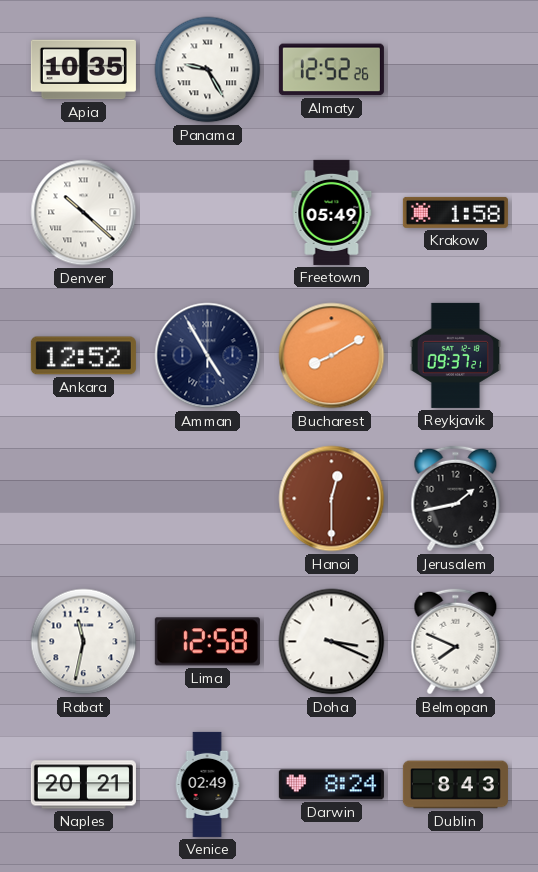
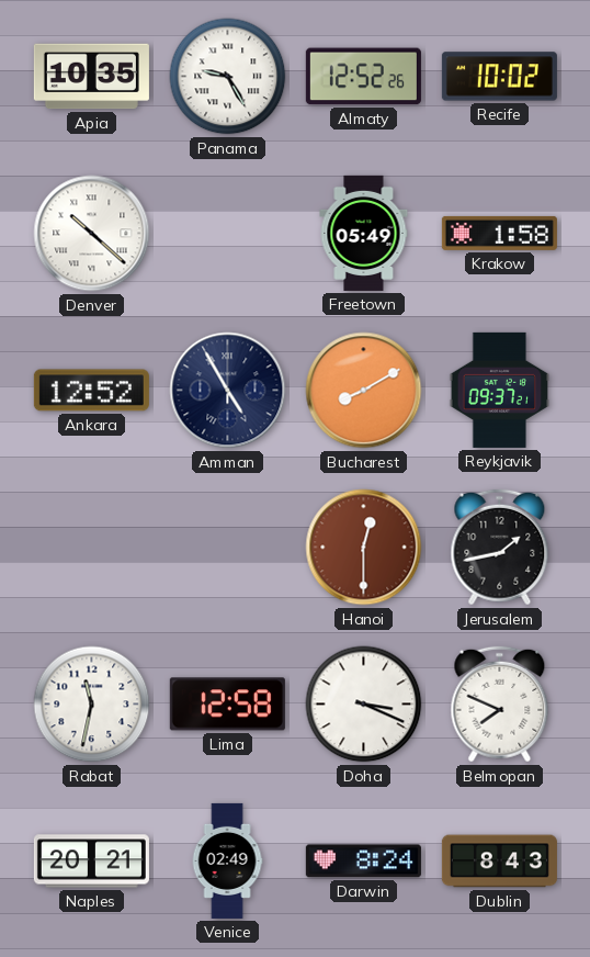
Recife: none -> 10:02
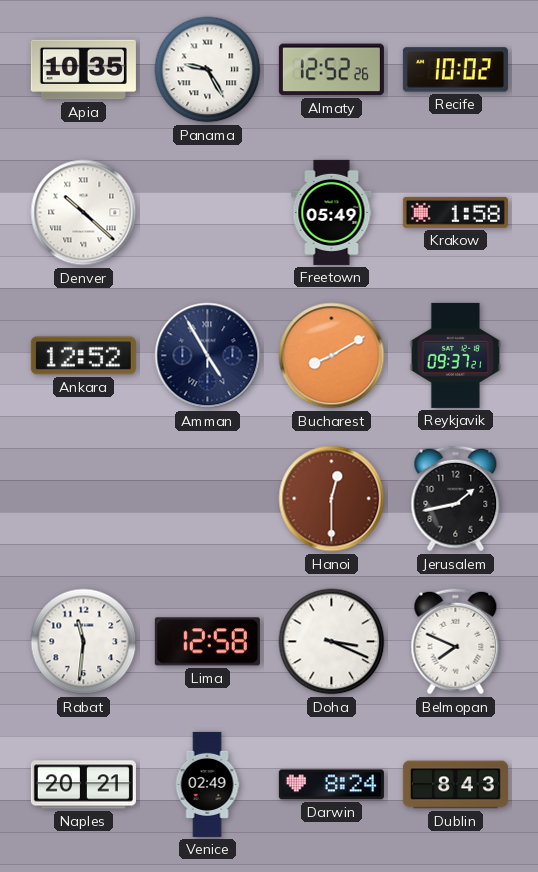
Rabat: 11:32 -> 11:31
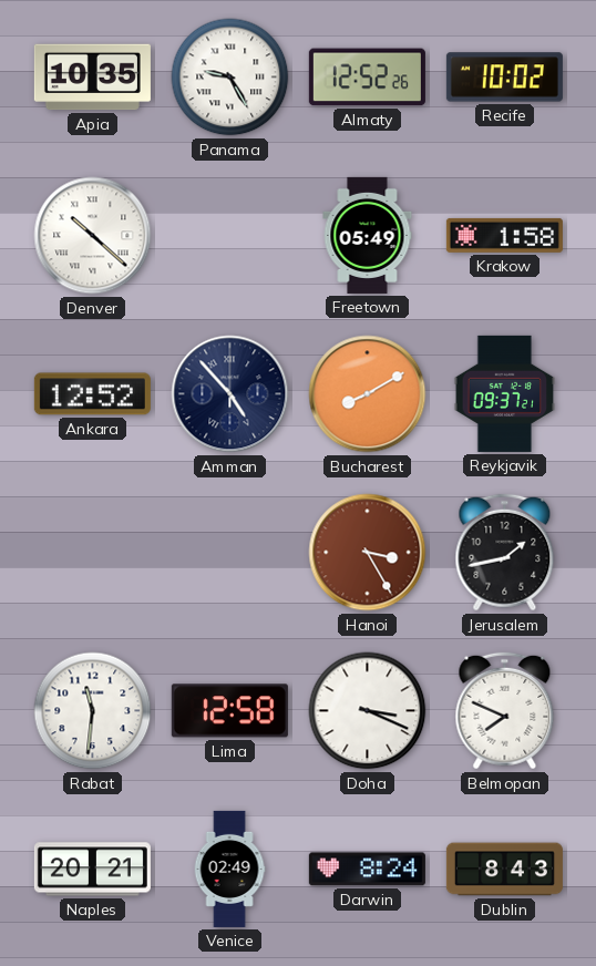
Amman: 4:55 -> 4:53
Hanoi: 12:30 -> 3:25
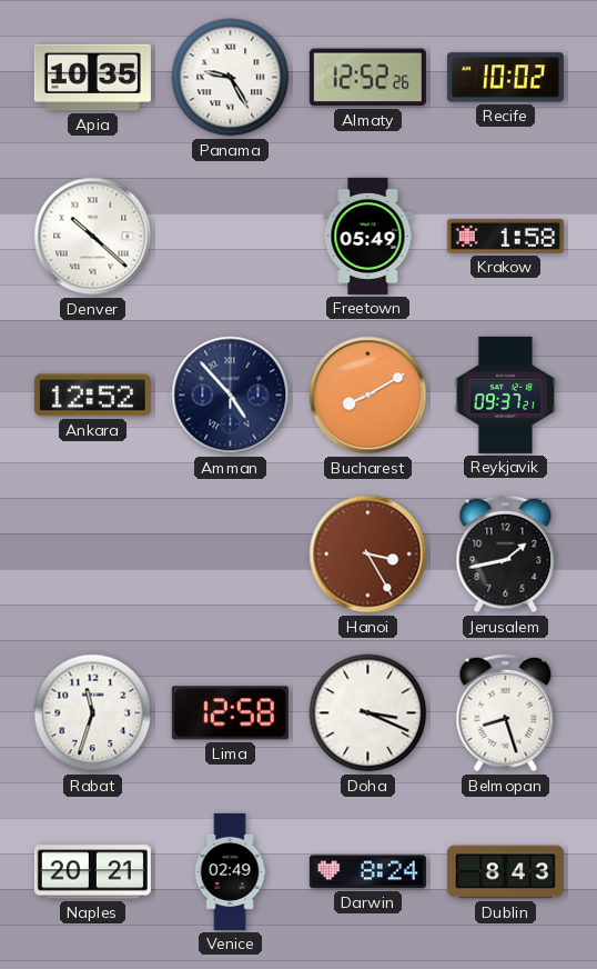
Rabat: 11:31 -> 11:33
Belmopan: 7:49 -> 8:27
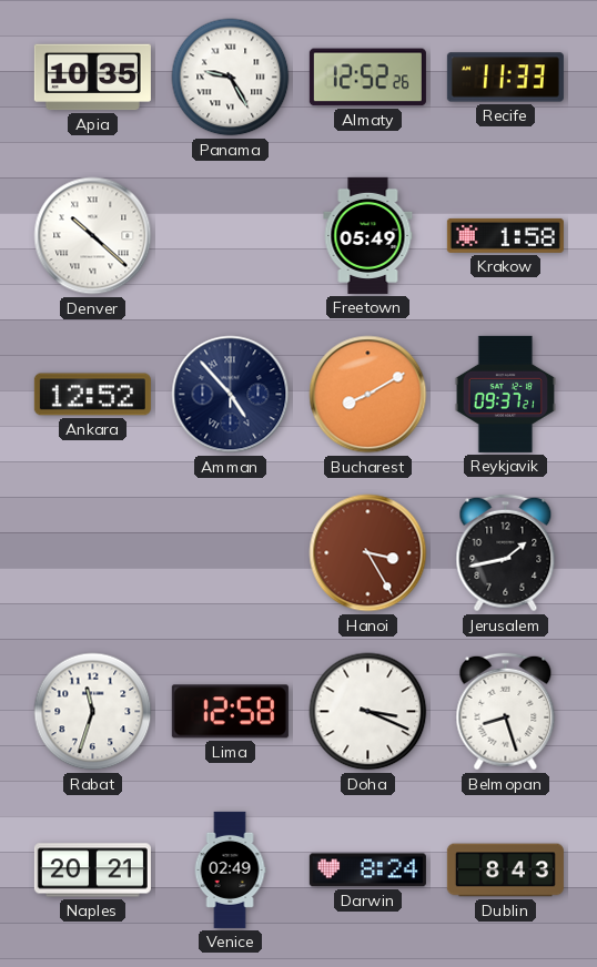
Recife: 10:02 -> 11:33
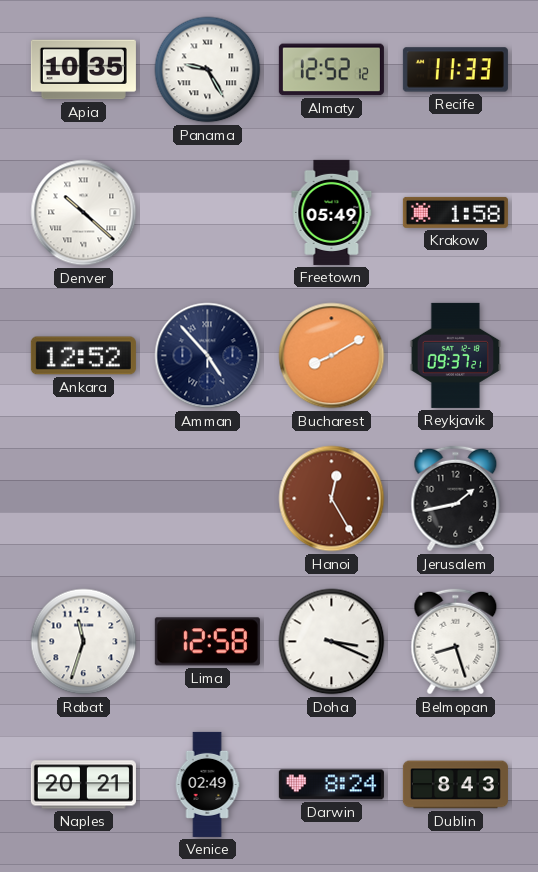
Almaty: 12:52:26 -> 12:52:12
Hanoi: 3:25 -> 12:25
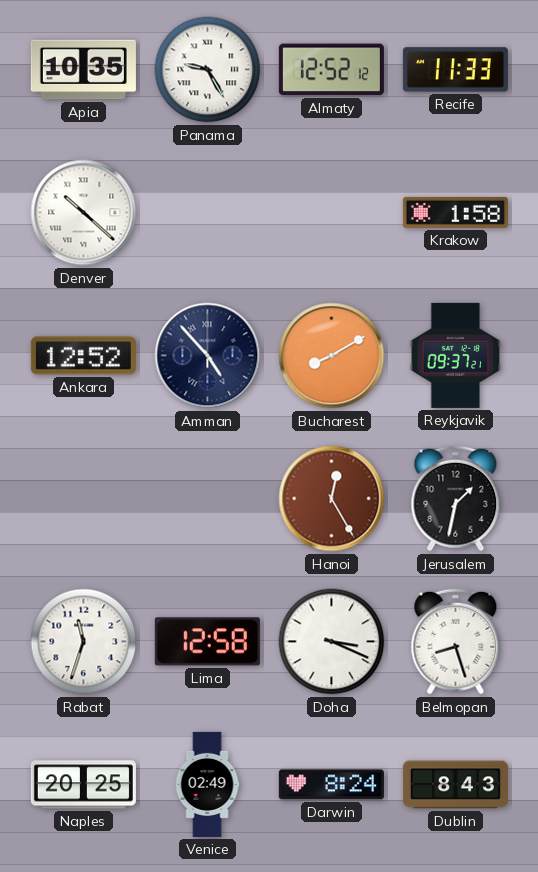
Freetown: 05:49 -> none
Jerusalem: 1:43 -> 1:32
Naples: 20:21 -> 20:25
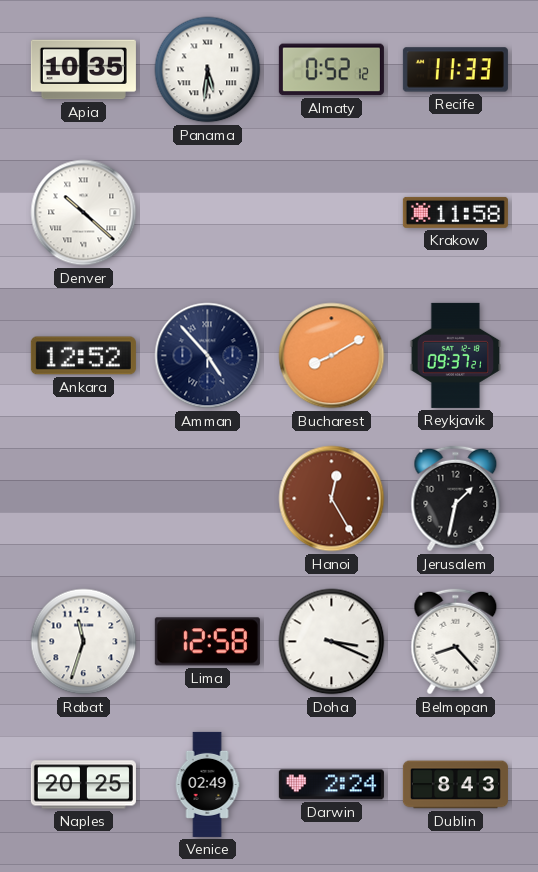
Panama: 9:25 -> 5:31
Almaty: 12:52 -> 0:52
Krakow: 1:58 -> 11:58
Belmopan: 8:27 -> 8:23
Darwin: 8:24 -> 2:24
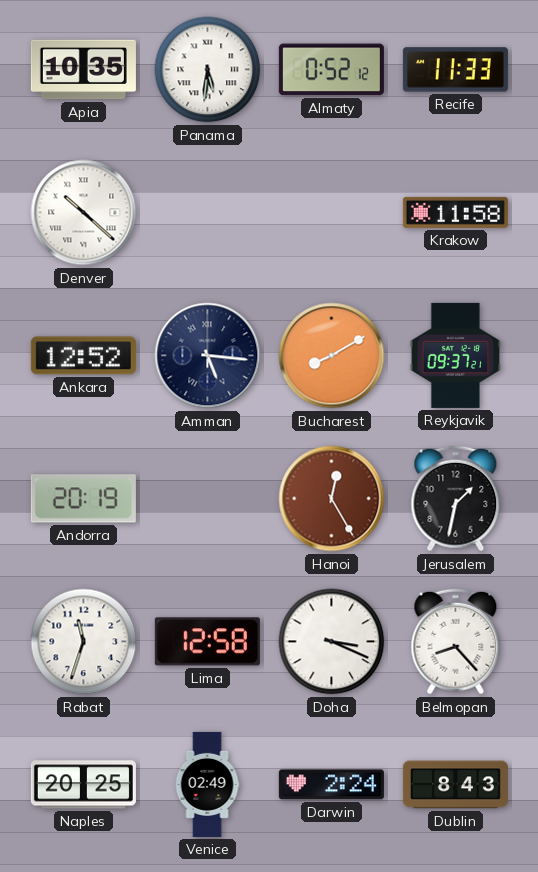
Amman: 4:53 -> 5:16
Andorra: none -> 20:19
